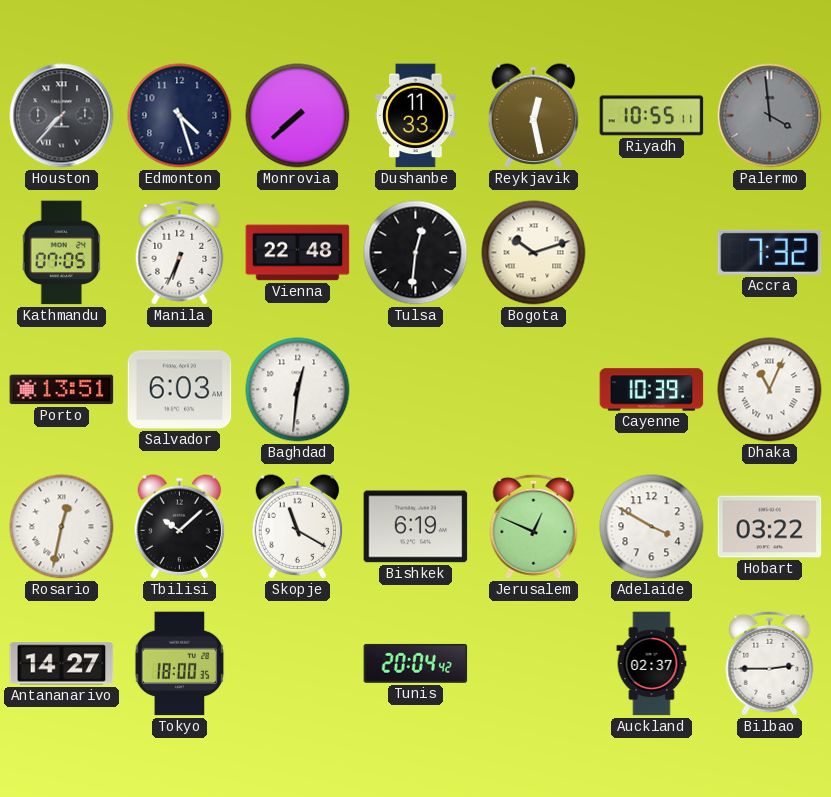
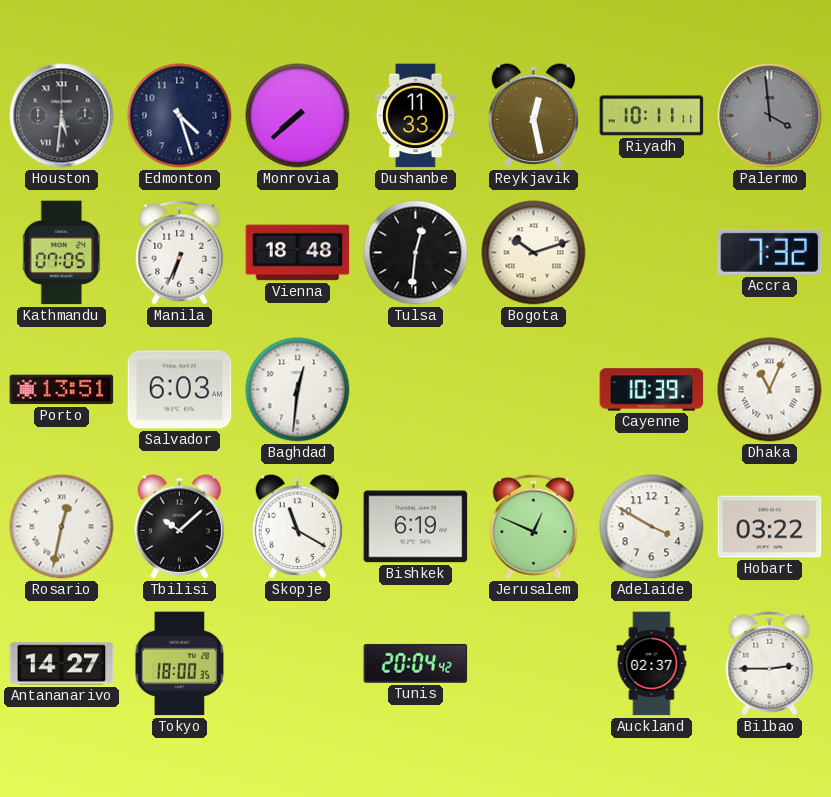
Houston: 7:37 -> 5:31
Riyadh: 10:55 -> 10:11
Vienna: 22:48 -> 18:48
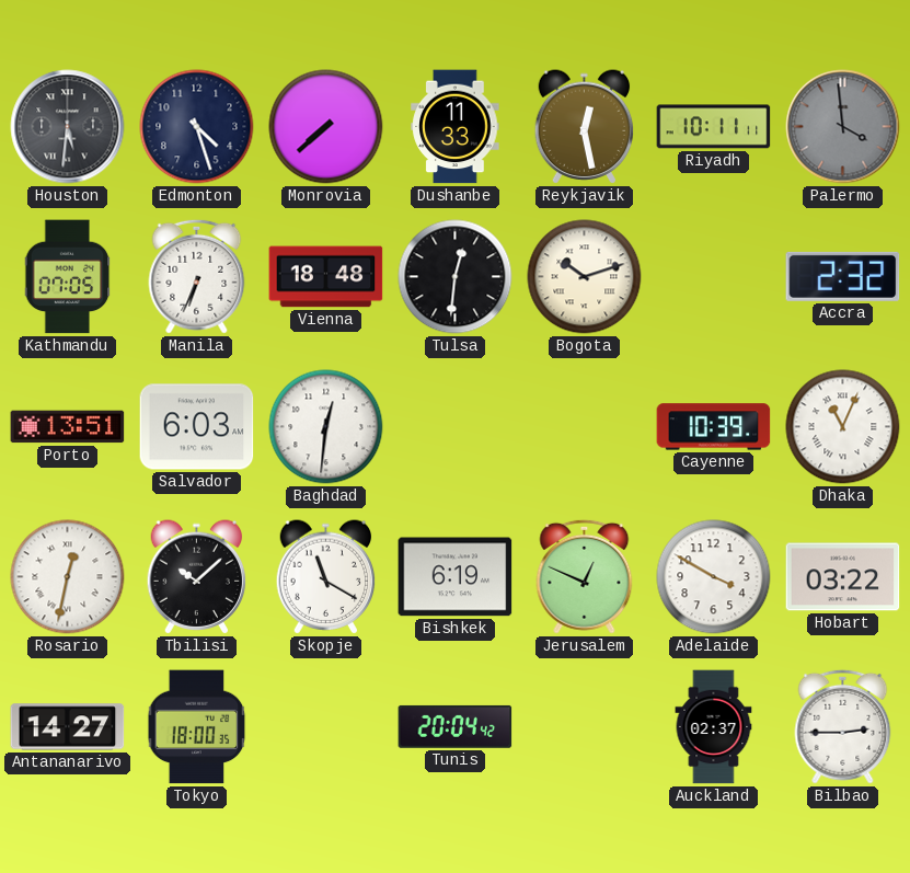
Accra: 7:32 -> 2:32
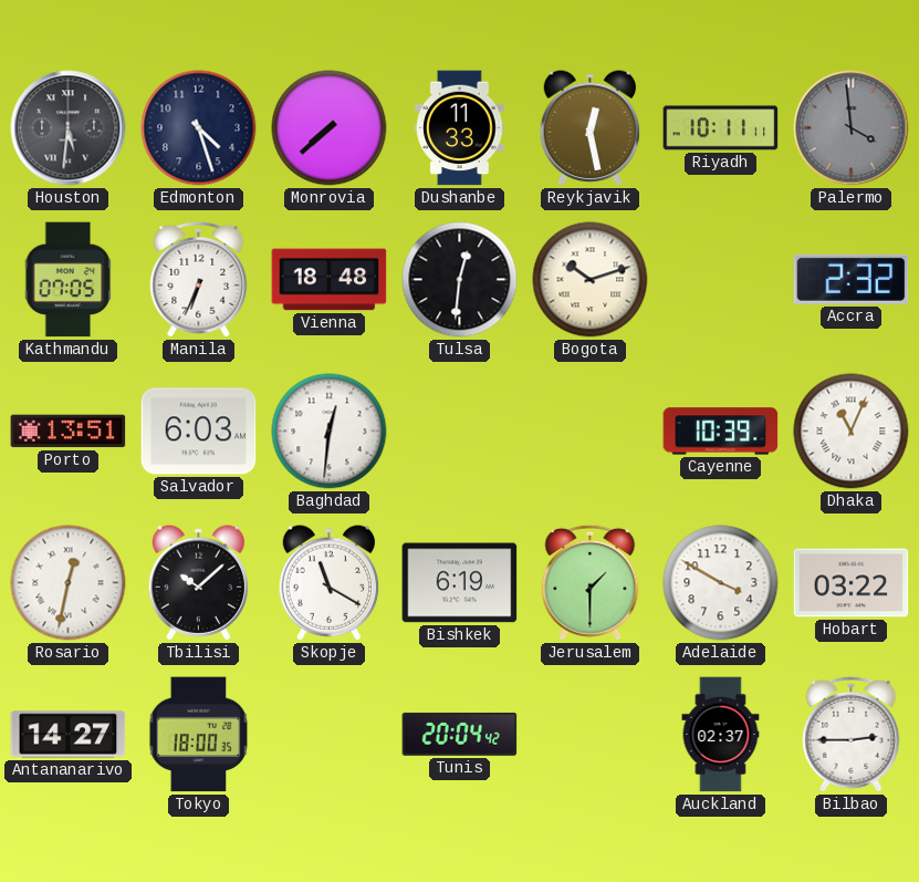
Jerusalem: 12:49 -> 1:30
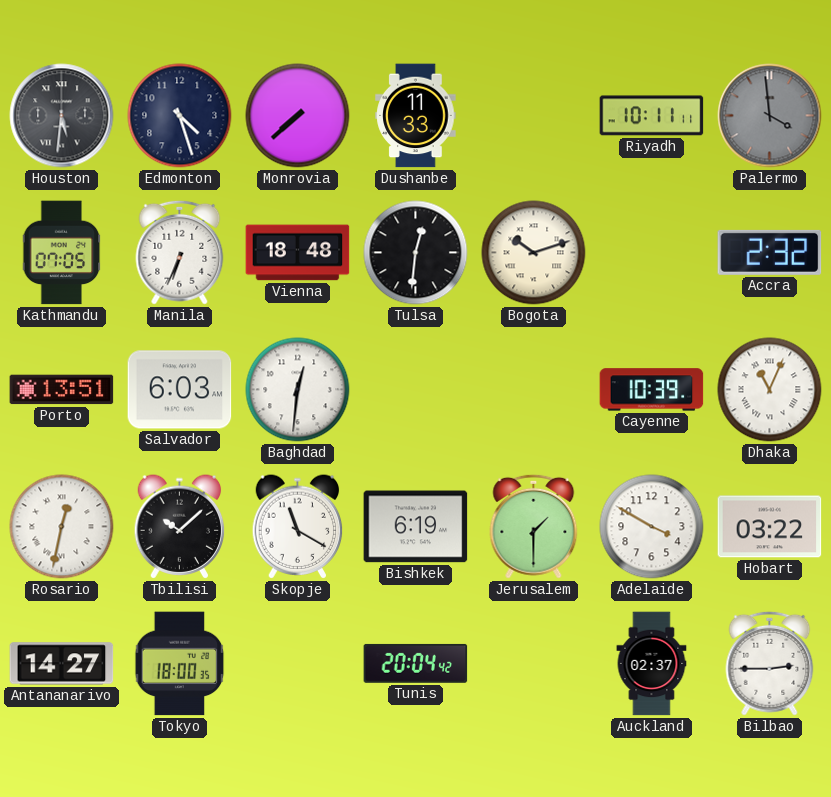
Reykjavik: 12:28 -> none
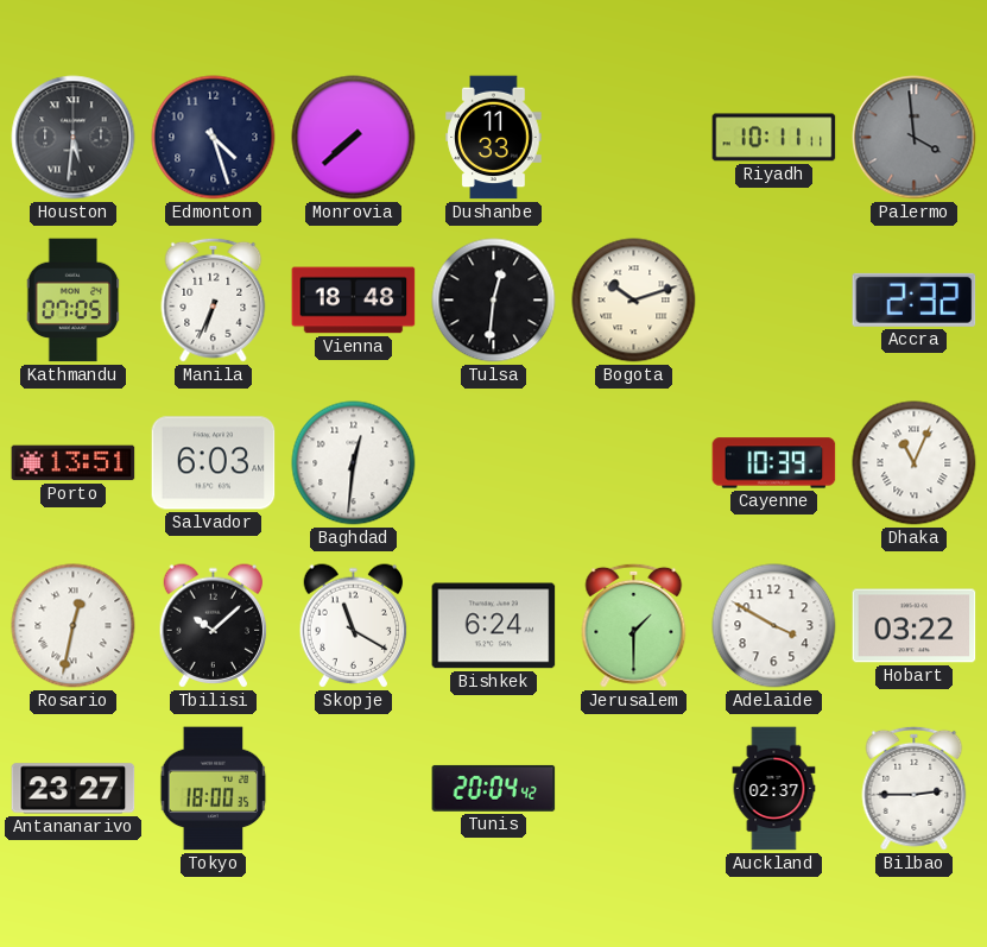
Bishkek: 6:19 -> 6:24
Antananarivo: 14:27 -> 23:27
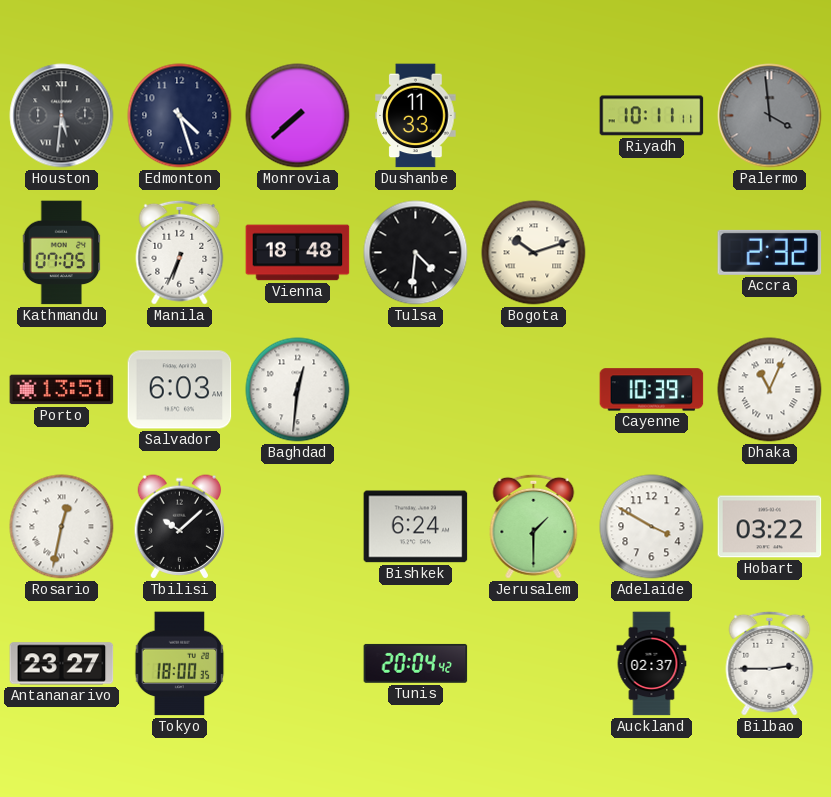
Tulsa: 12:31 -> 4:31
Skopje: 11:20 -> none
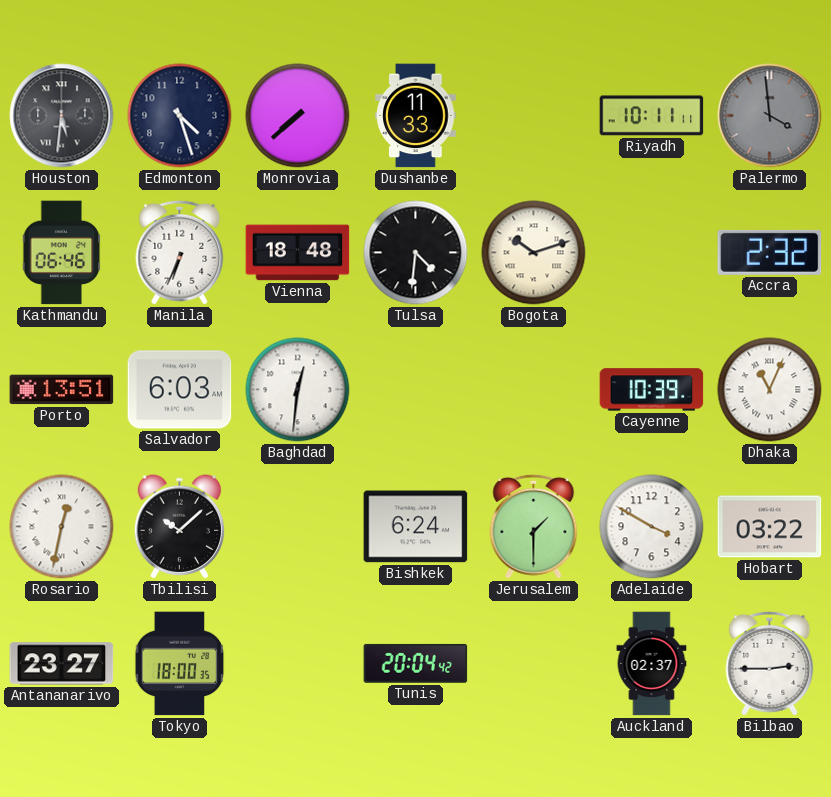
Kathmandu: 07:05 -> 06:46
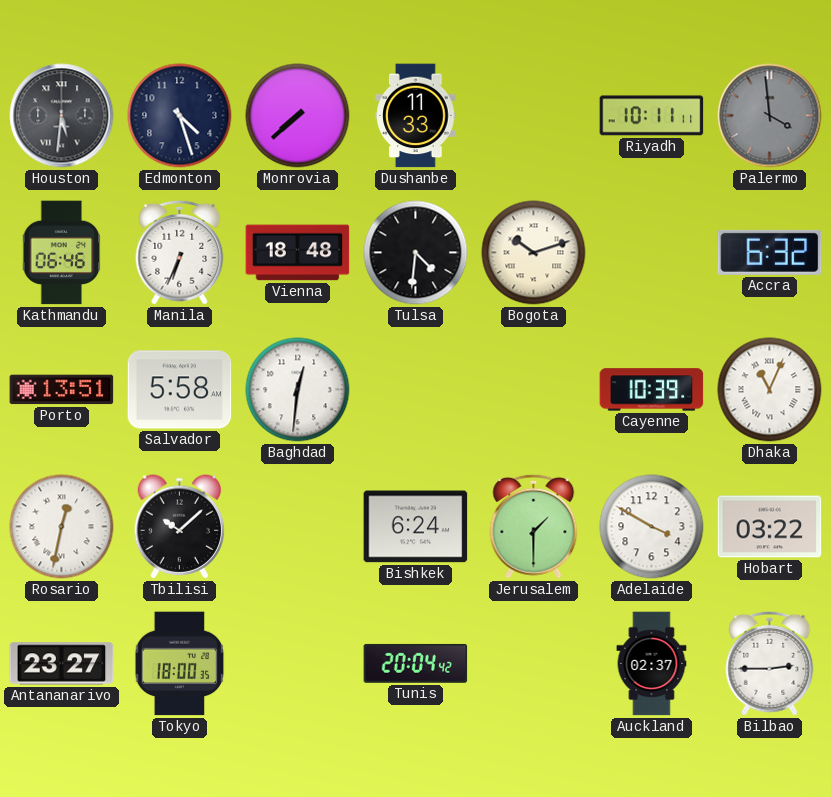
Accra: 2:32 -> 6:32
Salvador: 6:03 -> 5:58
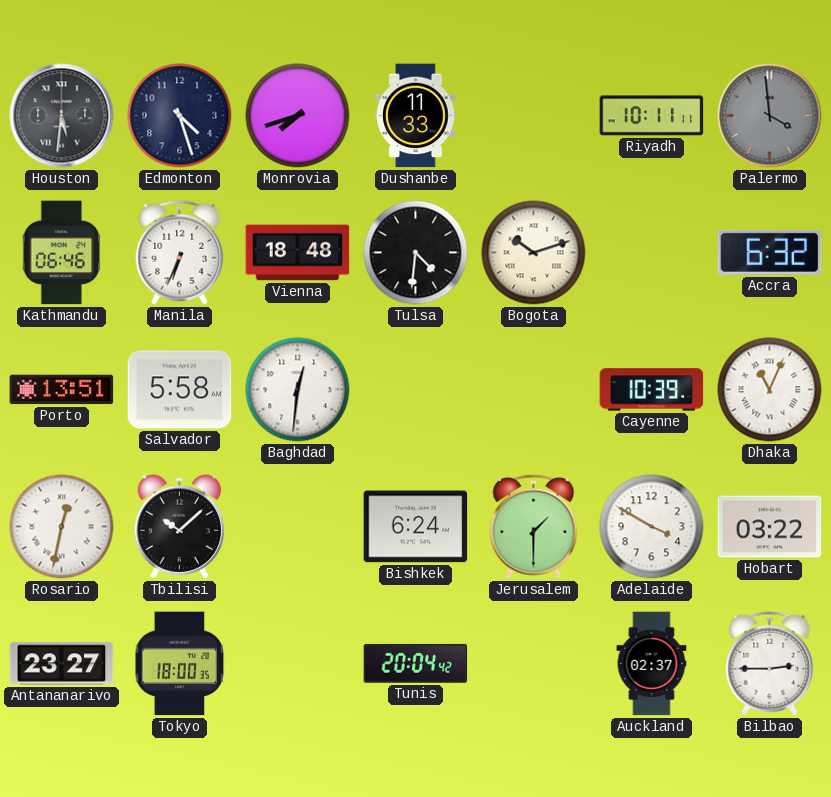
Monrovia: 7:38 -> 7:42
